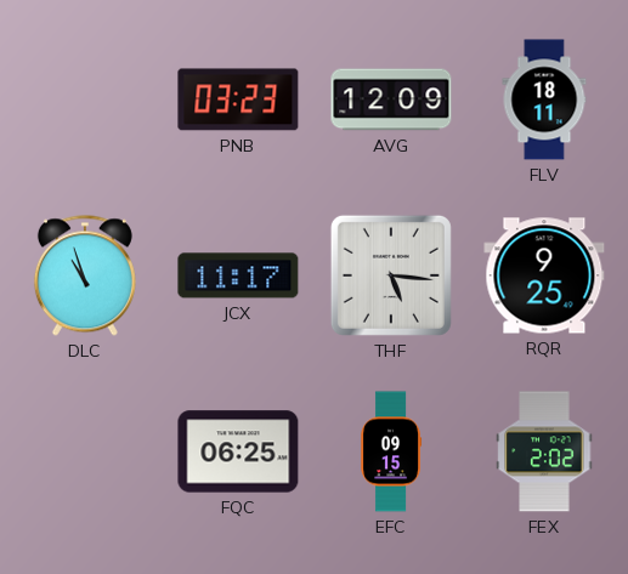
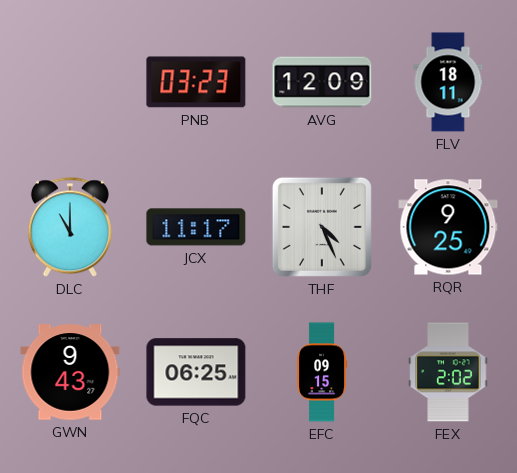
DLC: 10:57 -> 11:00
THF: 5:16 -> 4:26
GWN: none -> 9:43
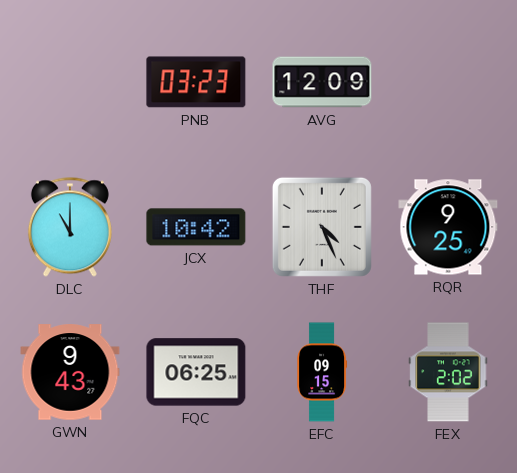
FLV: 18:11 -> none
JCX: 11:17 -> 10:42
